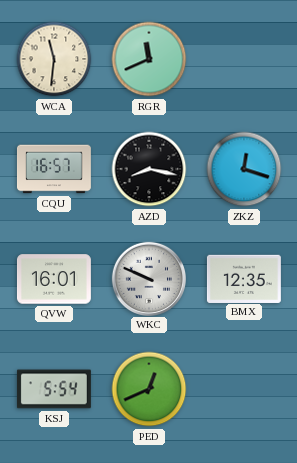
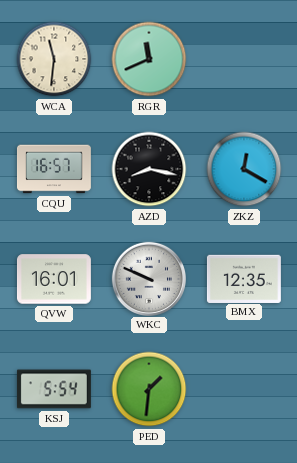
ZKZ: 12:18 -> 12:20
PED: 12:41 -> 1:31
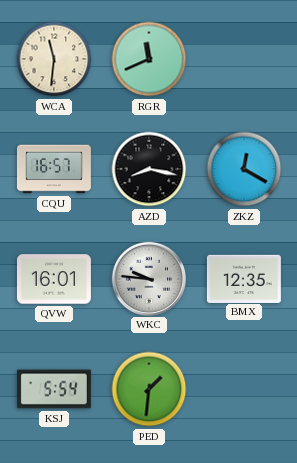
WKC: 9:49 -> 9:46
